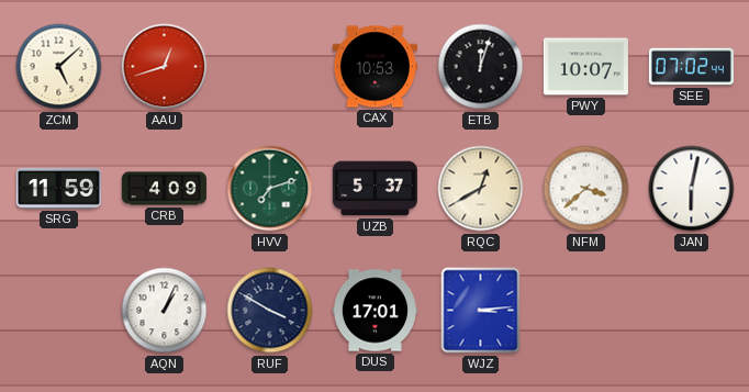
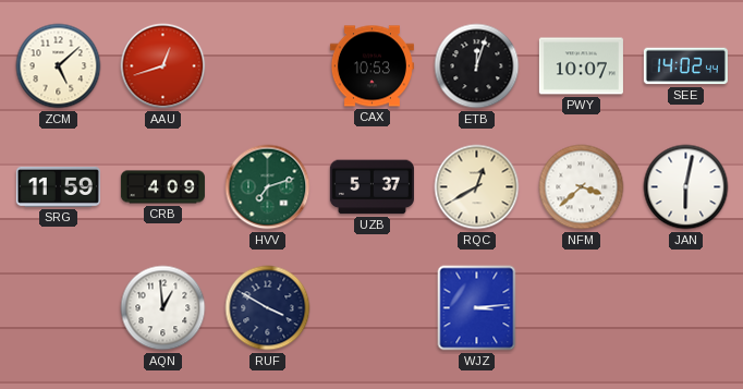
SEE: 07:02 -> 14:02
AQN: 1:04 -> 12:59
DUS: 17:01 -> none
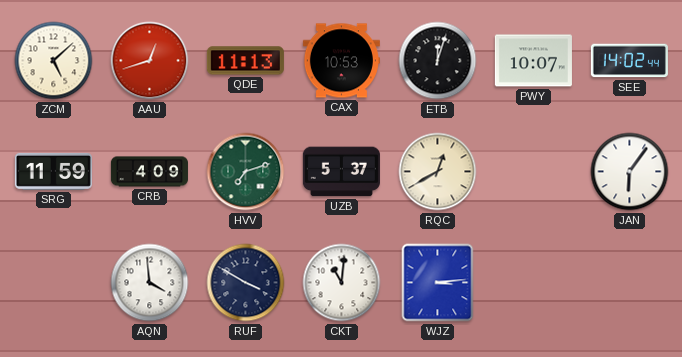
QDE: none -> 11:13
NFM: 3:38 -> none
JAN: 6:02 -> 6:06
AQN: 12:59 -> 3:59
CKT: none -> 11:01
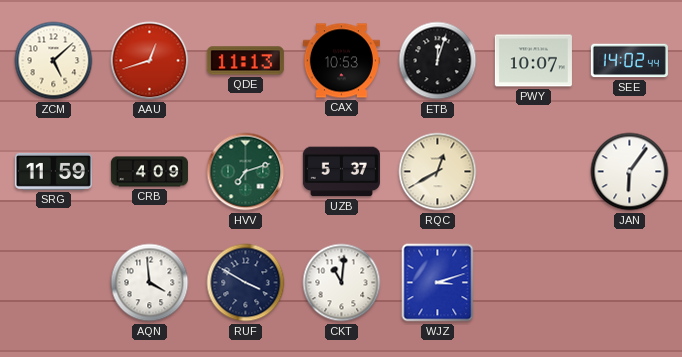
WJZ: 3:14 -> 3:12
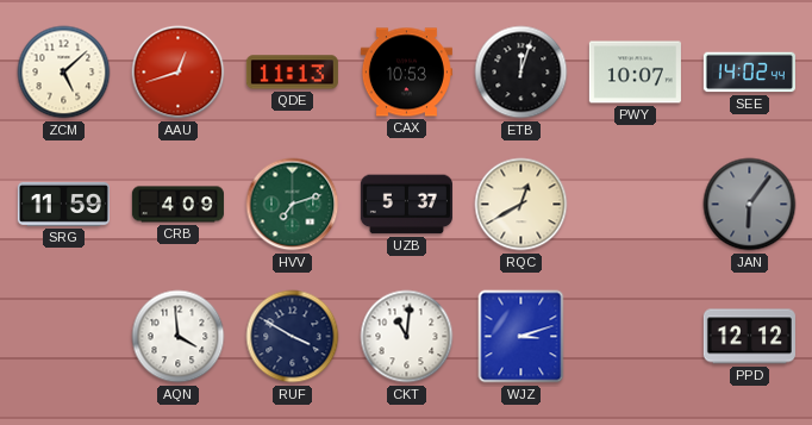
JAN dial: white -> grey
PPD: none -> 12:12
